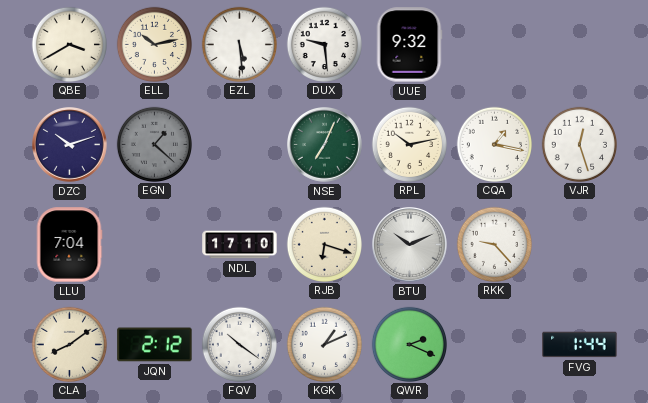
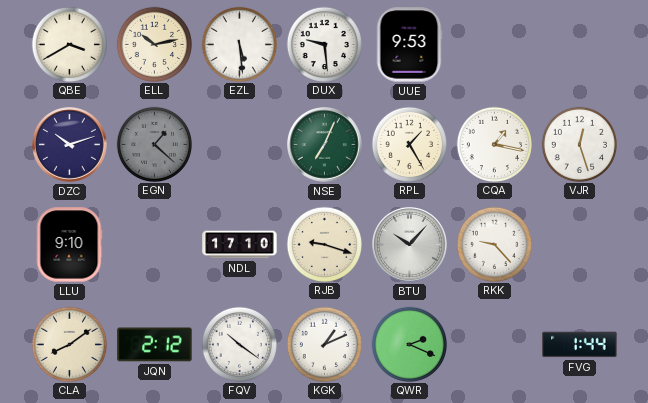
UUE: 9:32 -> 9:53
RPL: 10:13 -> 1:25
LLU: 7:04 -> 9:10
RJB: 6:18 -> 9:18
BTU: 10:11 -> 10:07
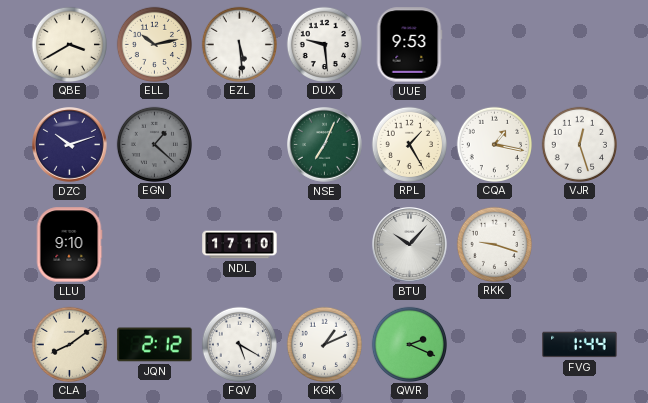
RJB: 9:18 -> none
RKK: 9:23 -> 9:18
FQV: 10:21 -> 5:20
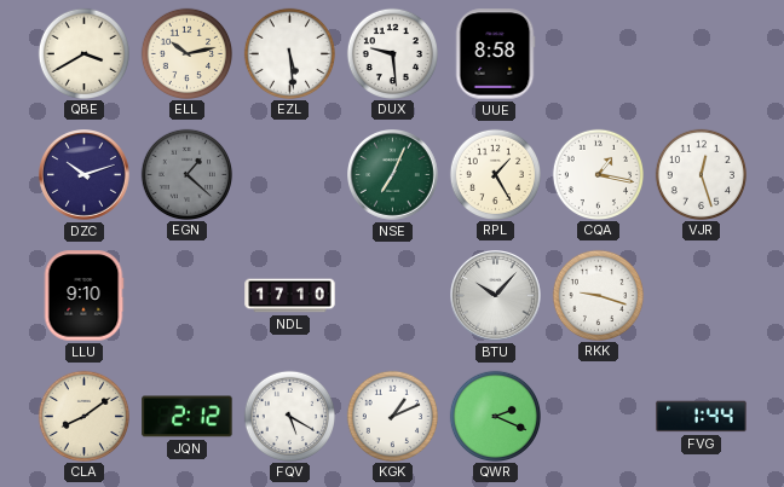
UUE: 9:53 -> 8:58
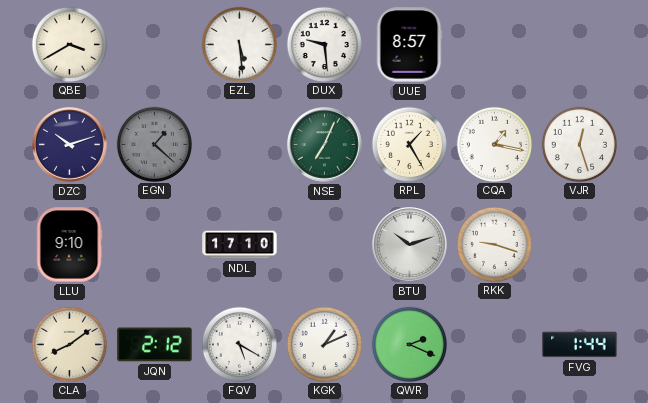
ELL: 10:13 -> none
UUE: 8:58 -> 8:57
BTU: 10:07 -> 10:12
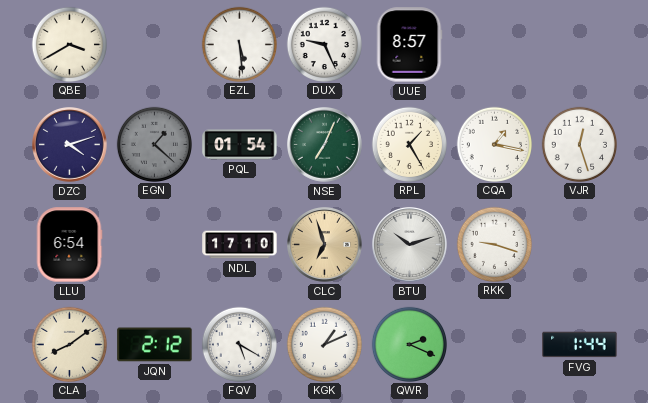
DUX: 9:29 -> 9:26
DZC: 10:12 -> 4:12
PQL: none -> 01:54
LLU: 9:10 -> 6:54
CLC: none -> 6:57
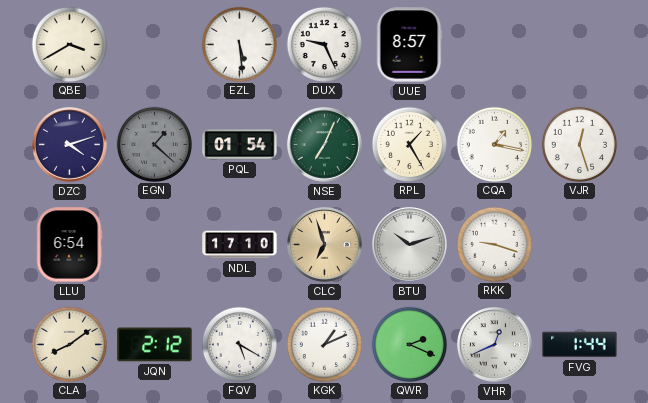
VHR: none -> 12:41
